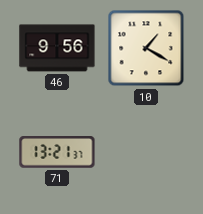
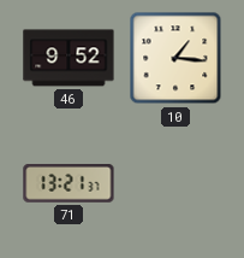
46: 9:56 -> 9:52
10: 1:20 -> 1:16
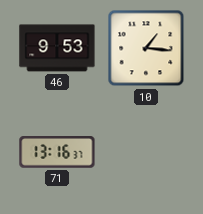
46: 9:52 -> 9:53
71: 13:21 -> 13:16
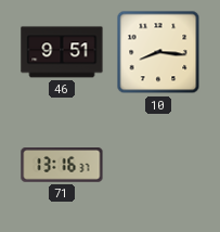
46: 9:53 -> 9:51
10: 1:16 -> 8:16
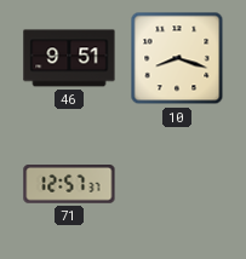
10: 8:16 -> 8:18
71: 13:16 -> 12:57
